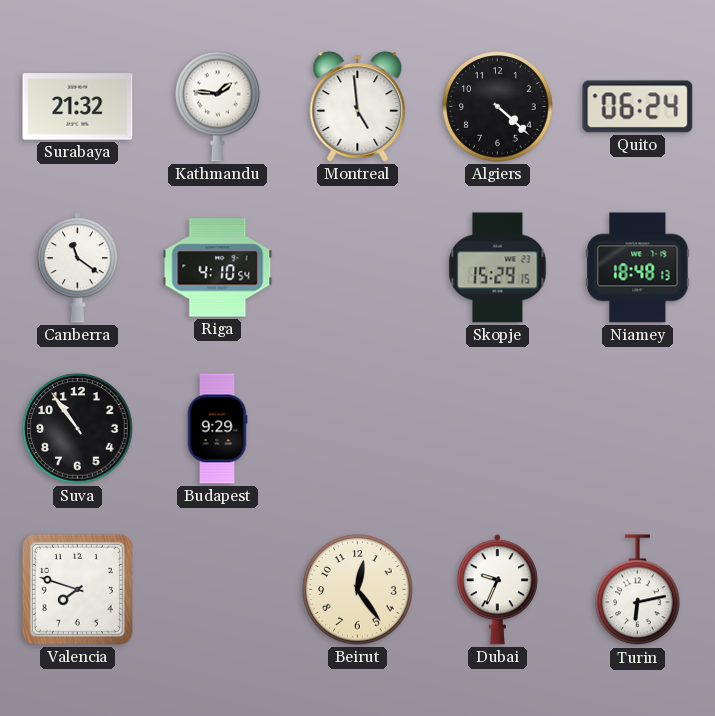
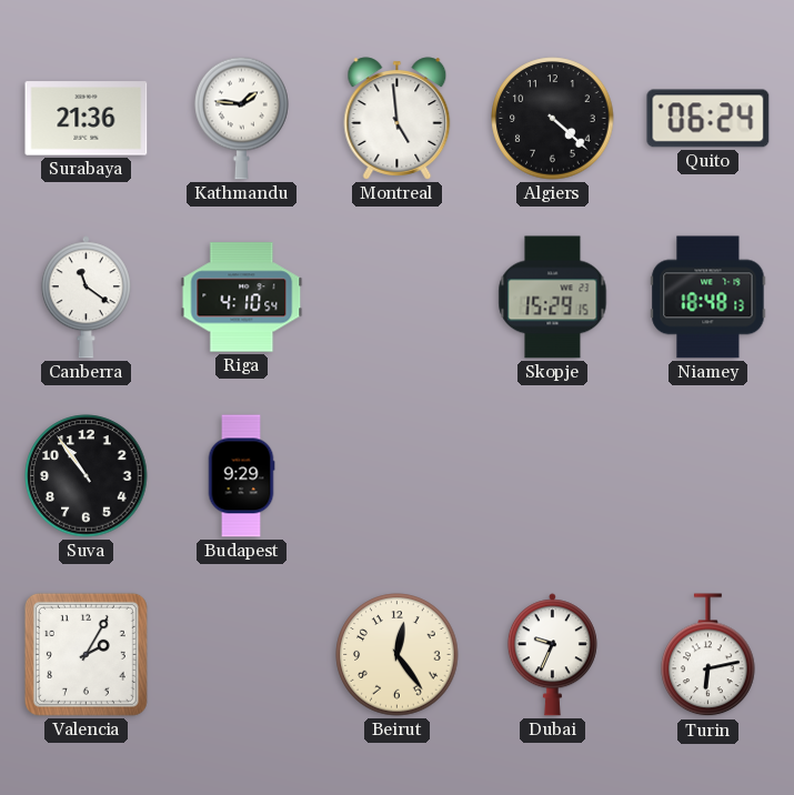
Surabaya: 21:32 -> 21:36
Valencia: 7:48 -> 2:05
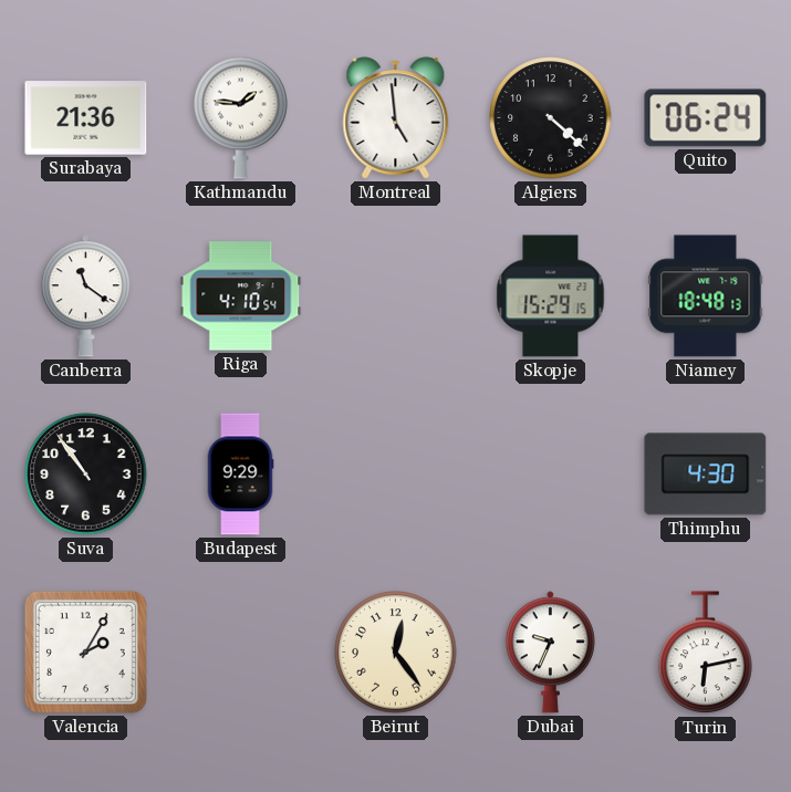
Thimphu: none -> 4:30
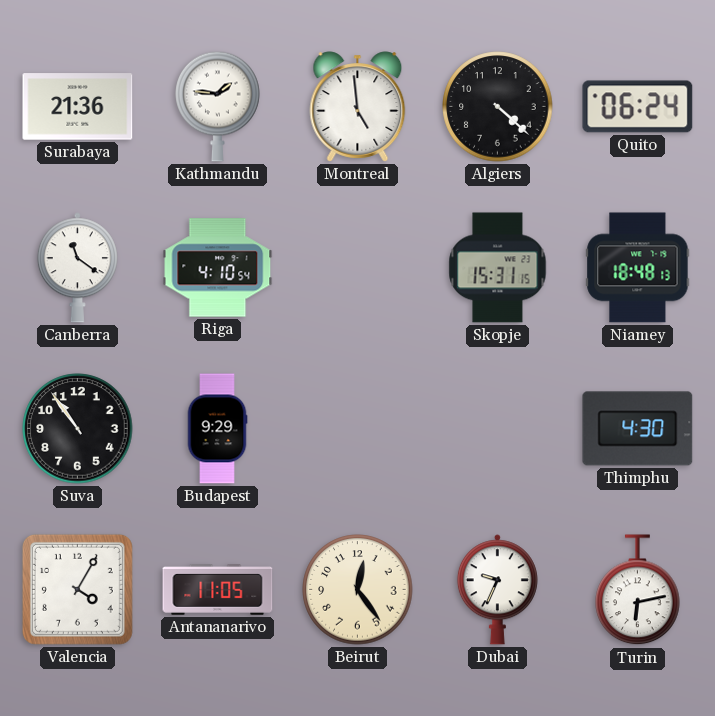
Skopje: 15:29 -> 15:31
Valencia: 2:05 -> 4:05
Antananarivo: none -> 11:05
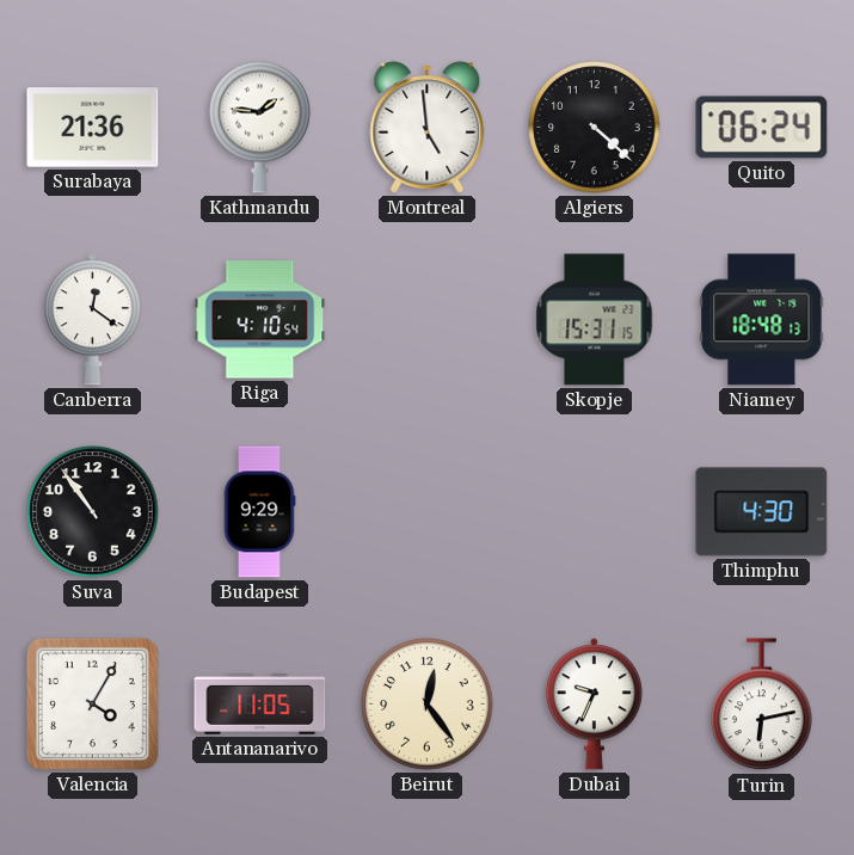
Canberra: 11:21 -> 12:21
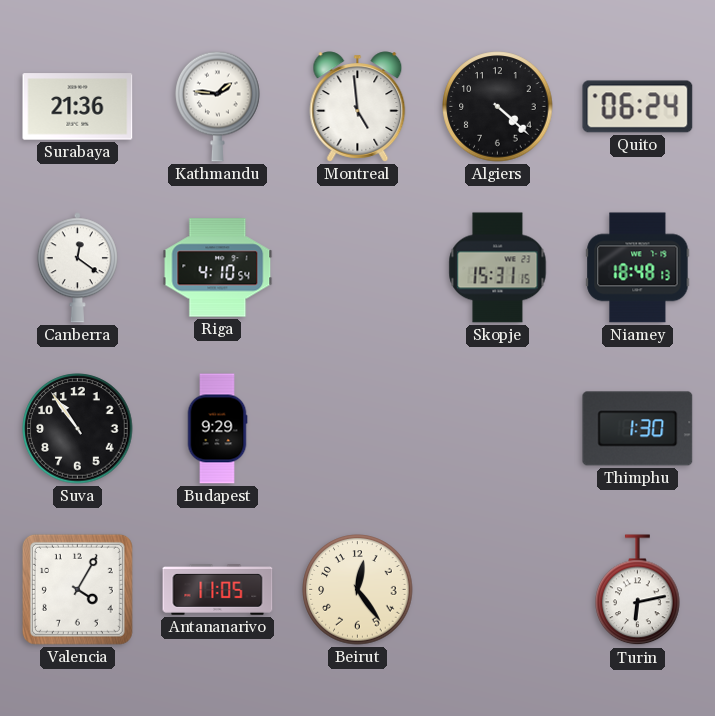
Thimphu: 4:30 -> 1:30
Dubai: 9:34 -> none
